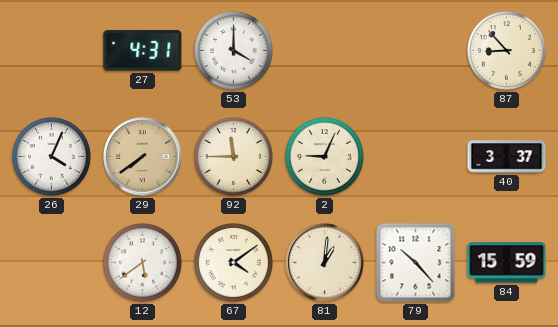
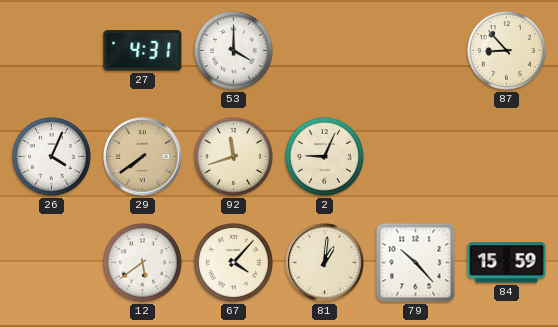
92: 11:45 -> 11:42
40: 3:37 -> none
67: 4:09 -> 4:07
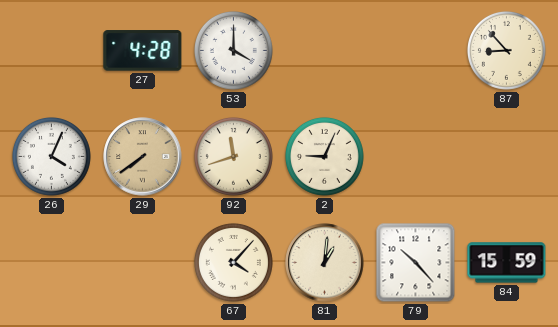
27: 4:31 -> 4:28
12: 5:39 -> none
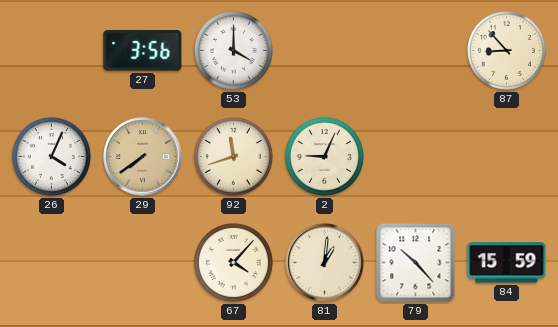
27: 4:28 -> 3:56
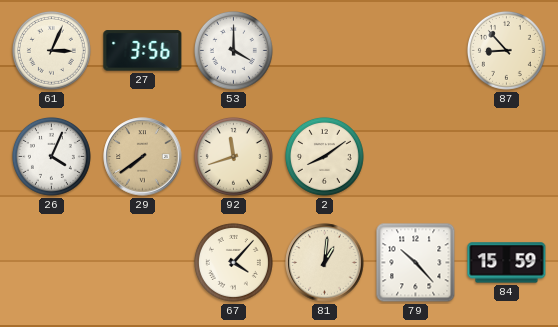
61: none -> 3:04
2: 9:04 -> 8:09
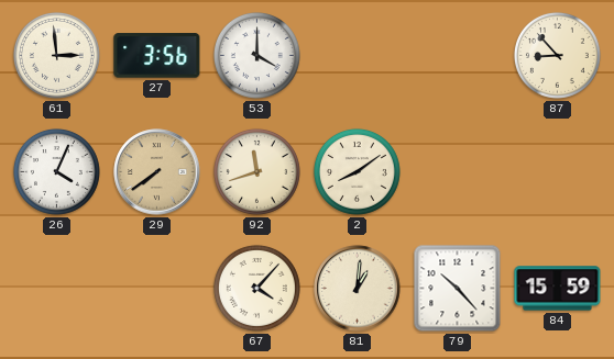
61: 3:04 -> 2:59
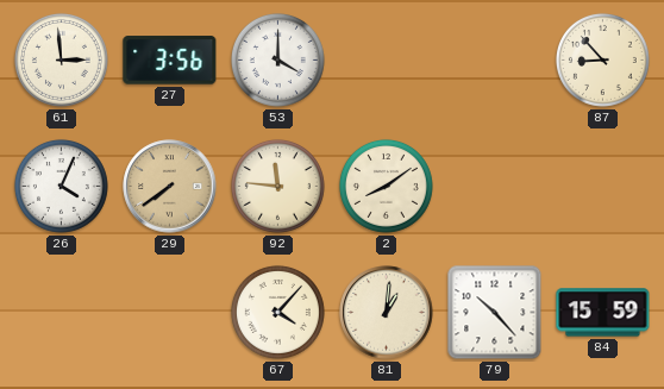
92: 11:42 -> 11:46
